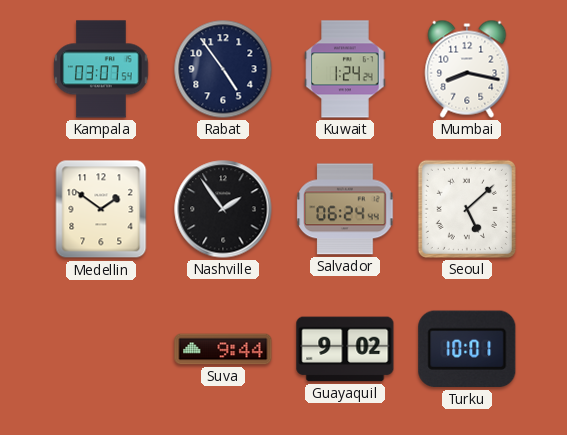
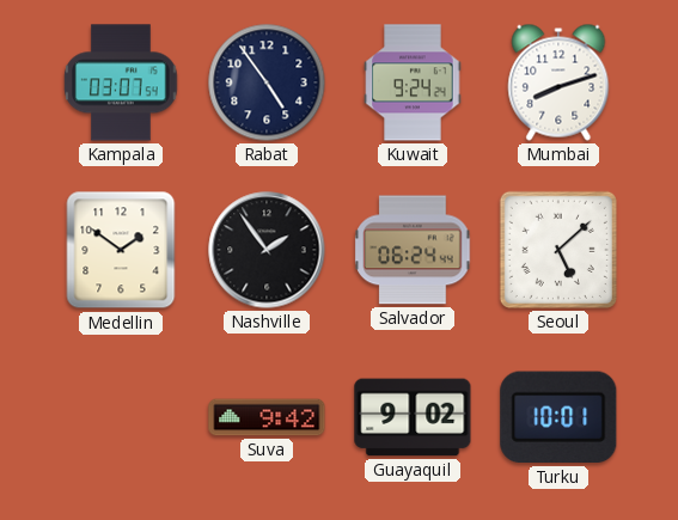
Kuwait: 1:24 -> 9:24
Mumbai: 8:17 -> 8:12
Suva: 9:44 -> 9:42
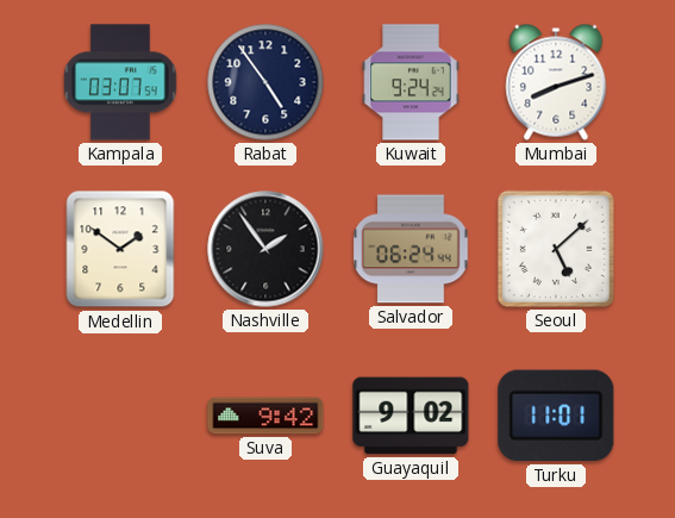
Turku: 10:01 -> 11:01
